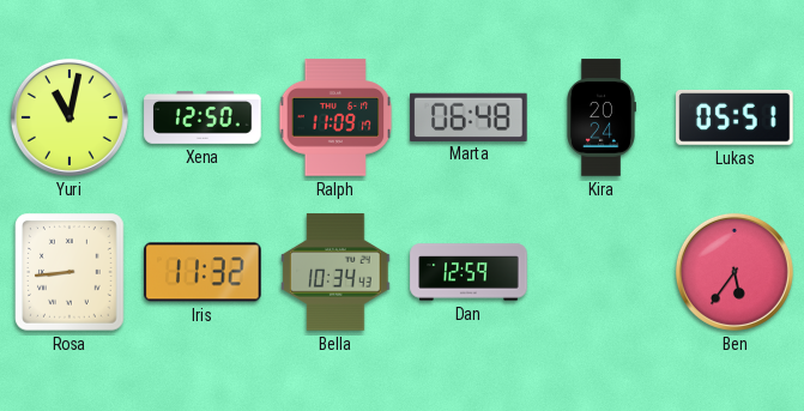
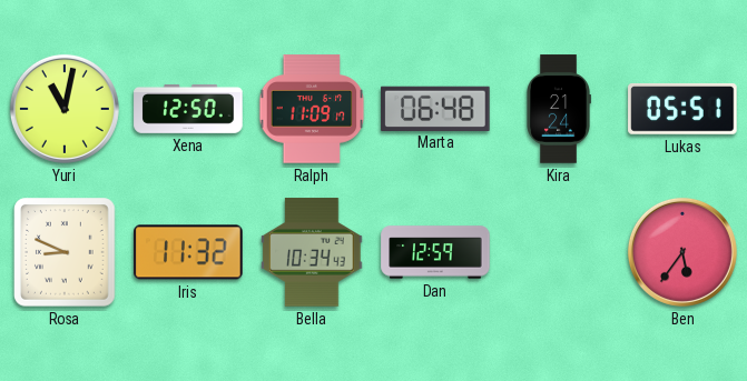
Kira: 20:24 -> 21:24
Rosa: 8:44 -> 8:49
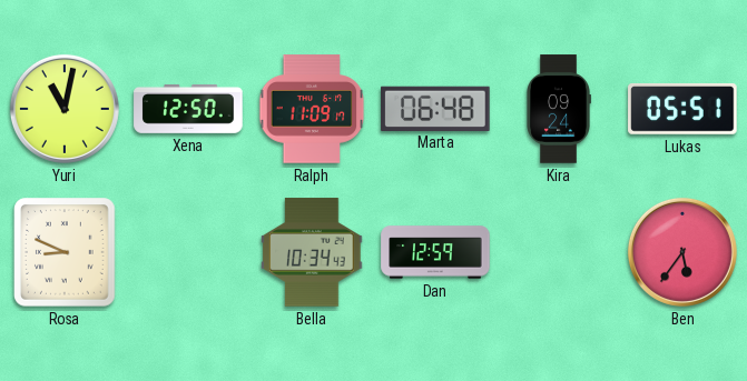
Kira: 21:24 -> 09:24
Iris: 11:32 -> none
